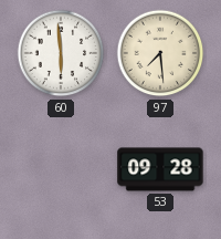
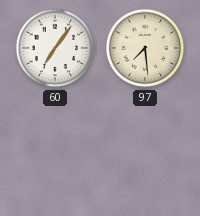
60: 5:59 -> 7:06
53: 09:28 -> none
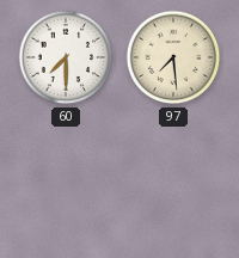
60: 7:06 -> 7:30
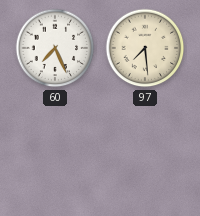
60: 7:30 -> 7:26
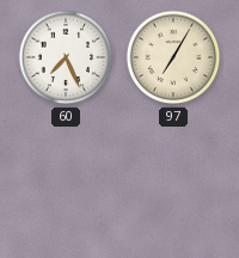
97: 7:29 -> 7:05
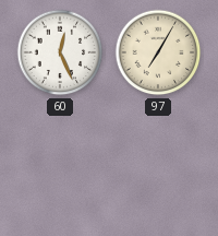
60: 7:26 -> 12:26
